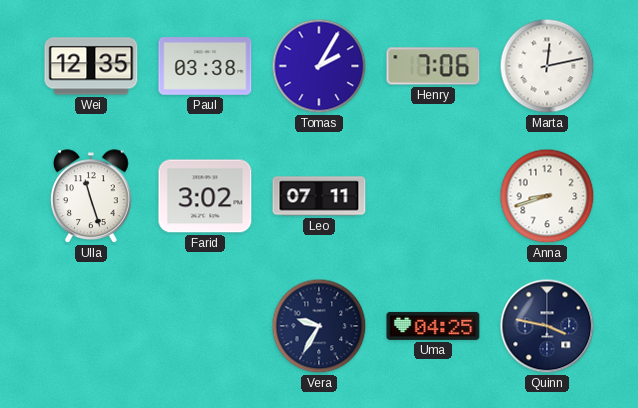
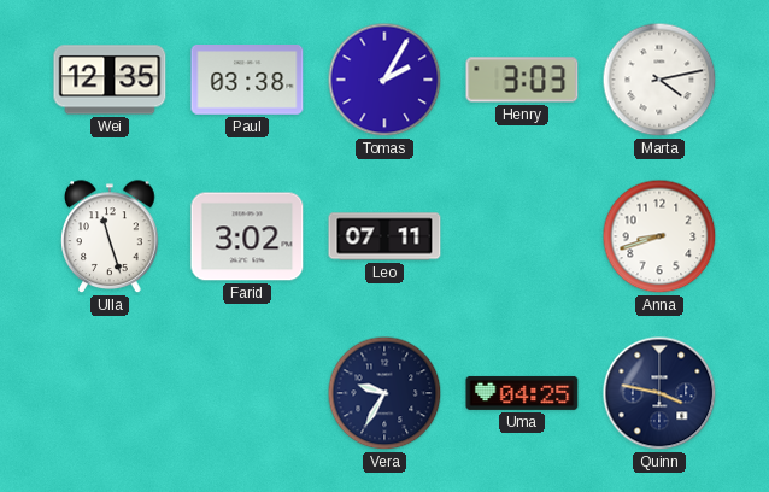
Henry: 7:06 -> 3:03
Marta: 12:13 -> 4:13
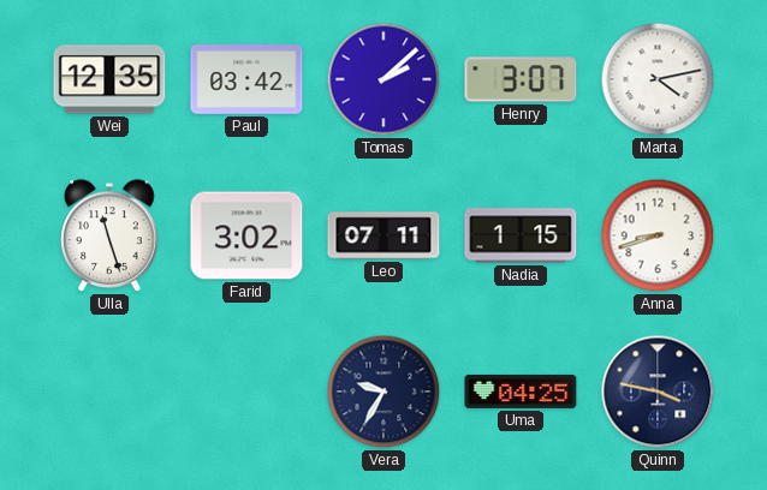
Paul: 03:38 -> 03:42
Tomas: 2:05 -> 2:08
Henry: 3:03 -> 3:07
Nadia: none -> 1:15
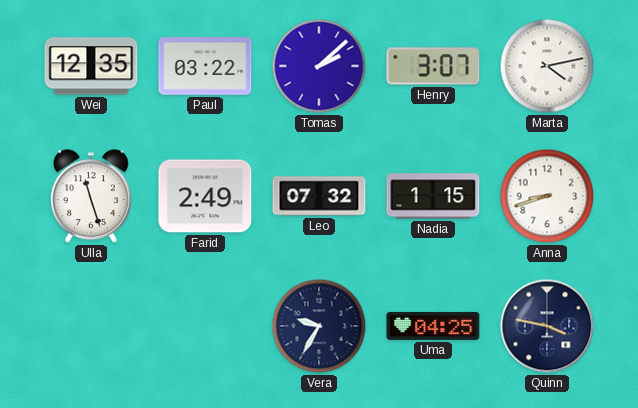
Paul: 03:42 -> 03:22
Farid: 3:02 -> 2:49
Leo: 07:11 -> 07:32
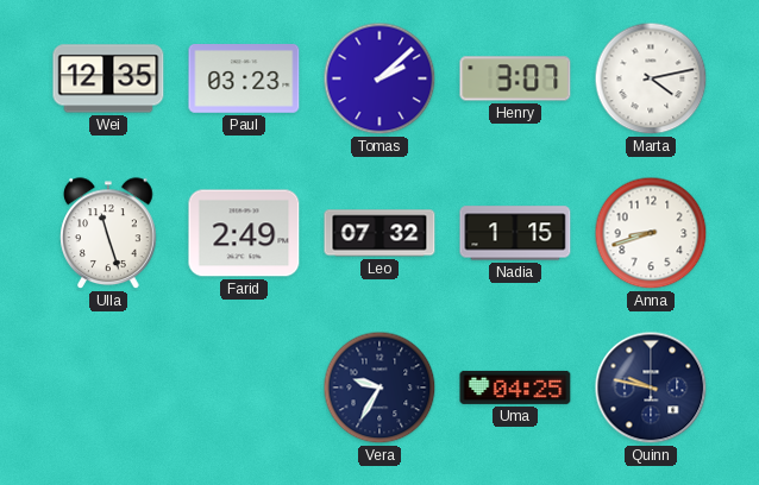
Paul: 03:22 -> 03:23
Quinn: 3:47 -> 9:47
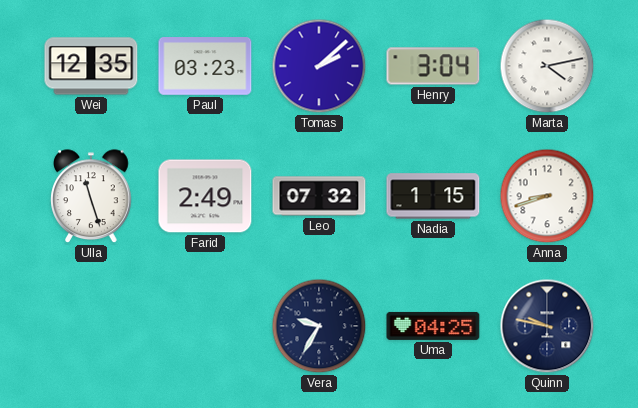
Henry: 3:07 -> 3:04
